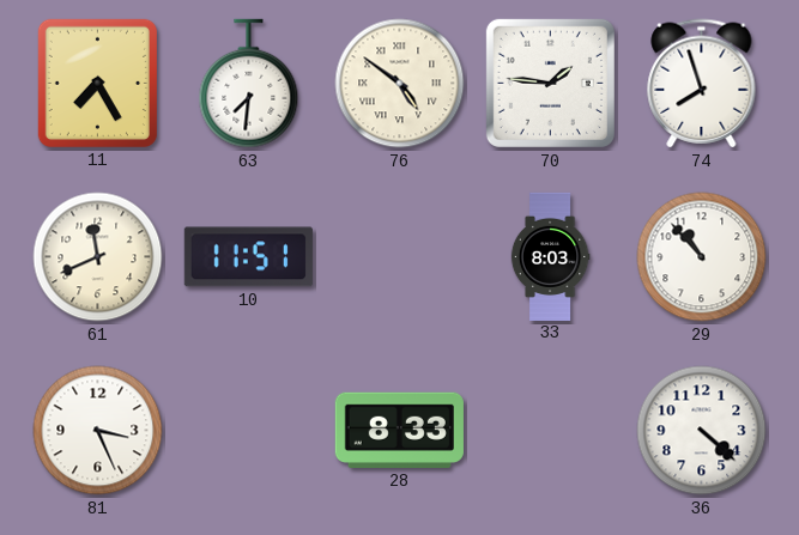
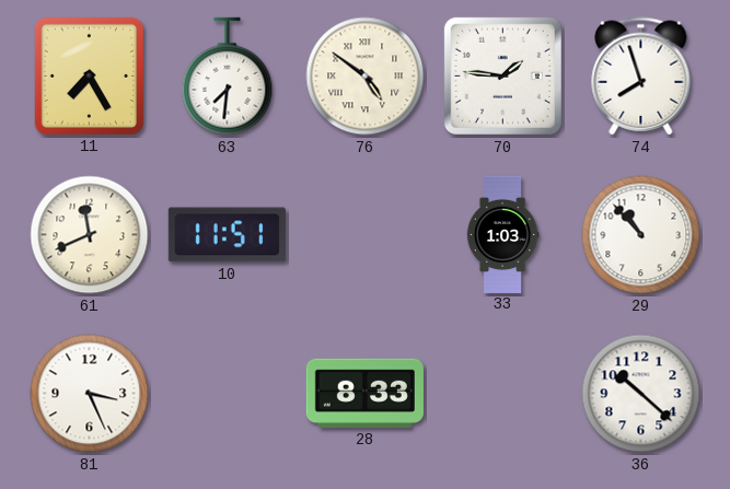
33: 8:03 -> 1:03
36: 4:22 -> 10:22
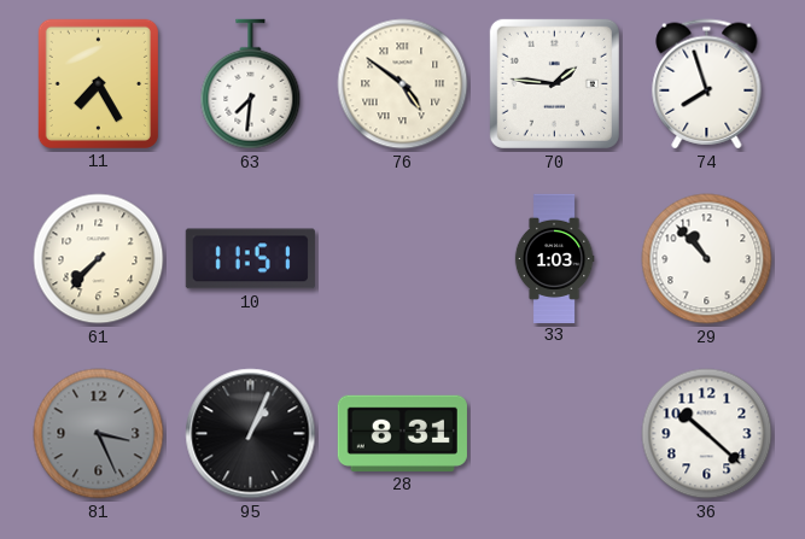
61: 11:41 -> 7:37
81 dial: white -> grey
95: none -> 1:04
28: 8:33 -> 8:31
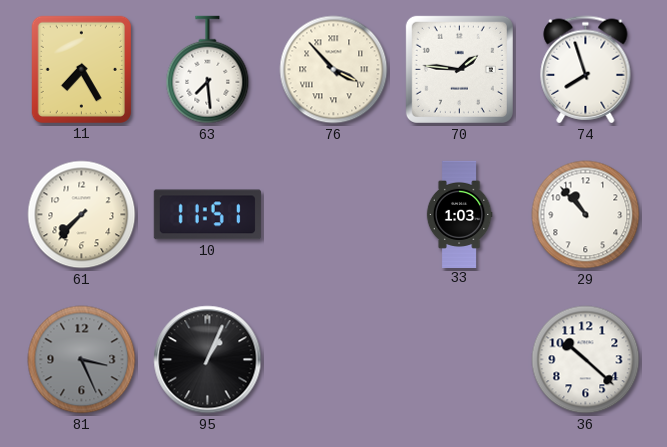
63: 7:31 -> 7:29
76: 4:51 -> 3:53
28: 8:31 -> none
